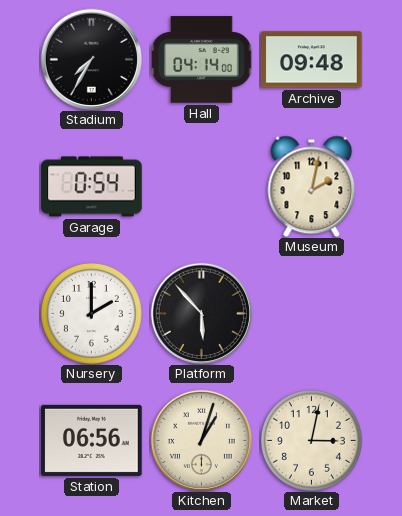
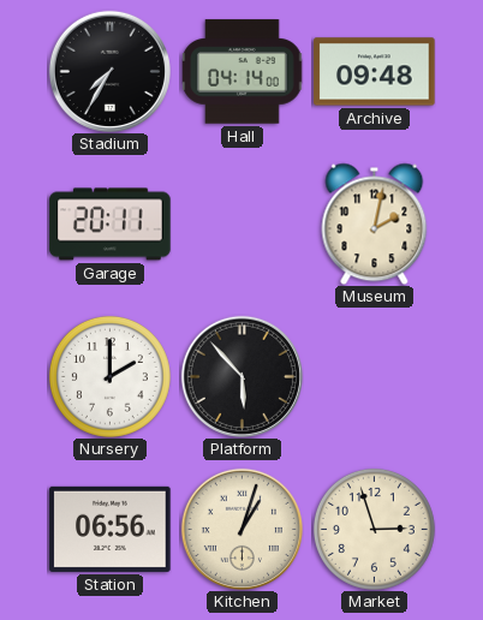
Garage: 0:54 -> 20:11
Market: 3:02 -> 2:57
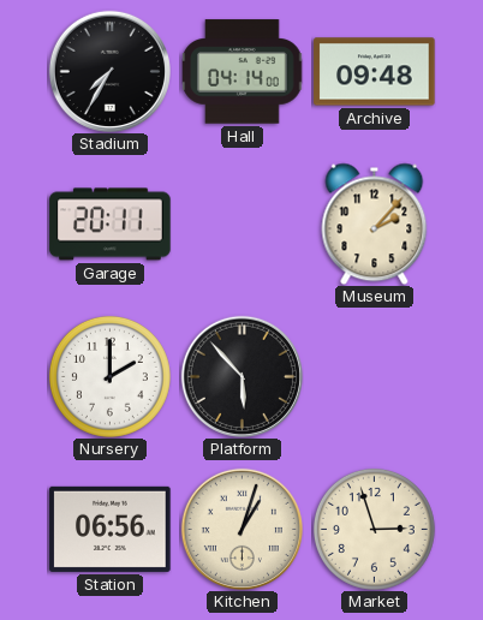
Museum: 2:02 -> 2:07
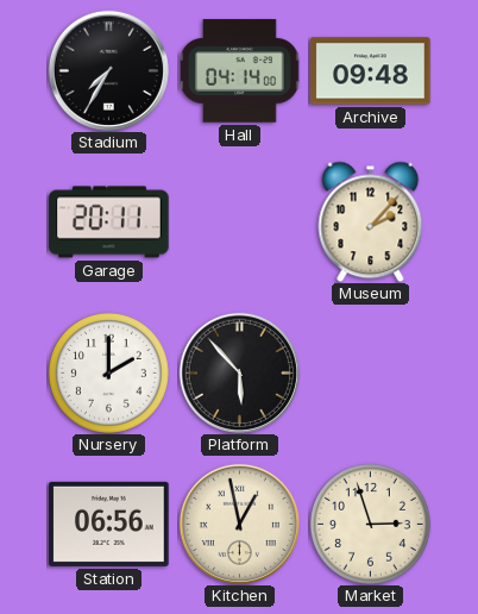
Kitchen: 1:03 -> 12:58
